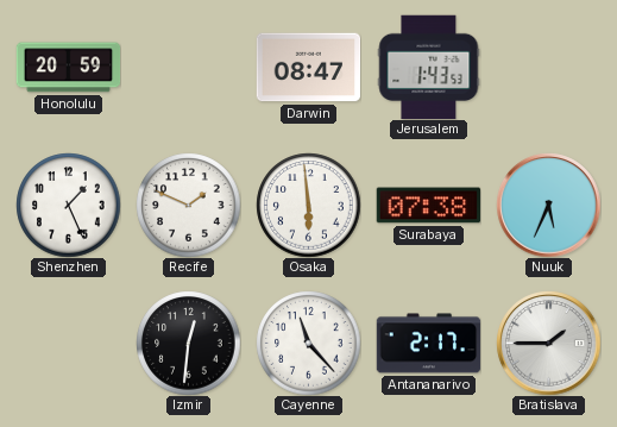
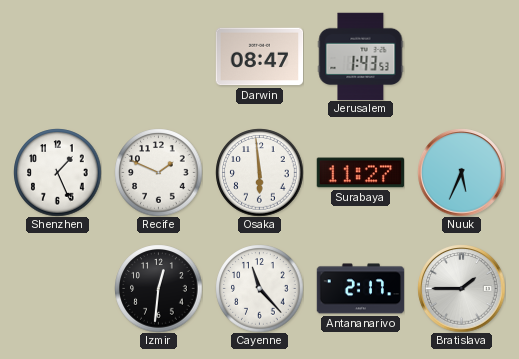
Honolulu: 20:59 -> none
Surabaya: 07:38 -> 11:27
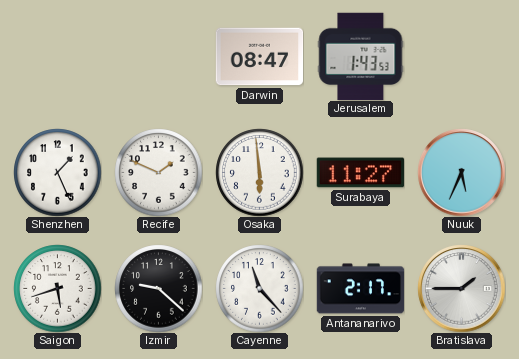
Saigon: none -> 5:42
Izmir: 12:31 -> 9:22
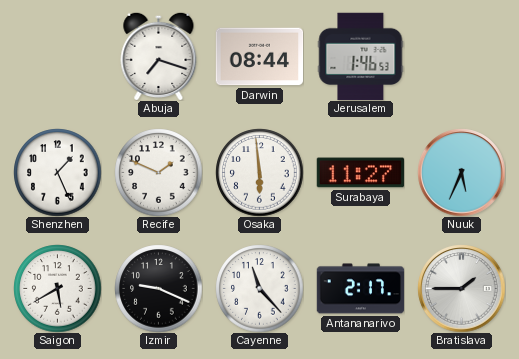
Abuja: none -> 7:18
Darwin: 08:47 -> 08:44
Jerusalem: 1:43 -> 1:46
Saigon: 5:42 -> 5:40
Izmir: 9:22 -> 9:19
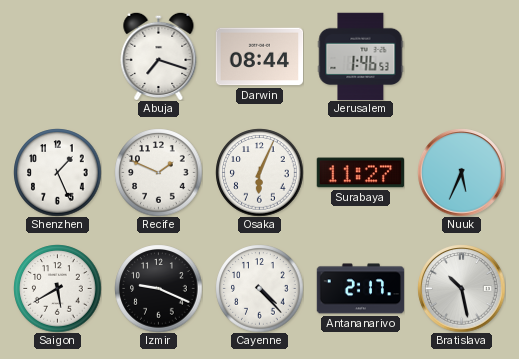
Osaka: 5:59 -> 6:04
Cayenne: 11:23 -> 4:23
Bratislava: 1:45 -> 10:28
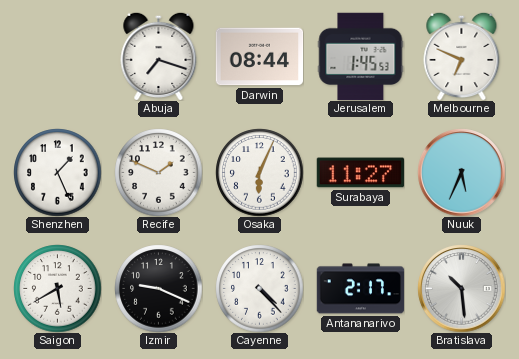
Jerusalem: 1:46 -> 1:45
Melbourne: none -> 6:49
Bratislava: 10:28 -> 10:29
